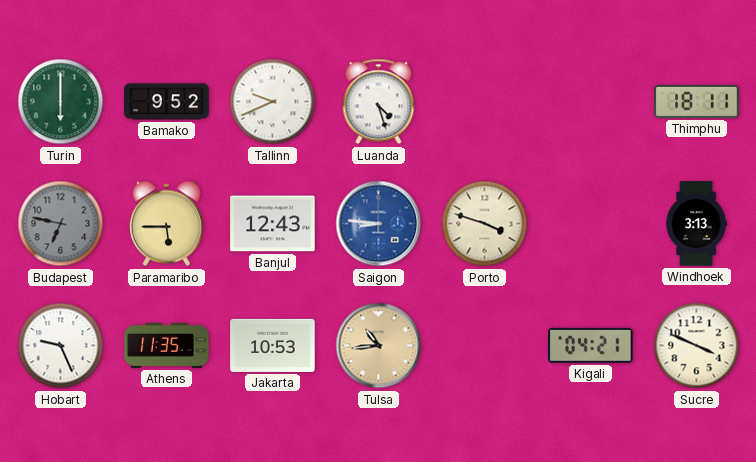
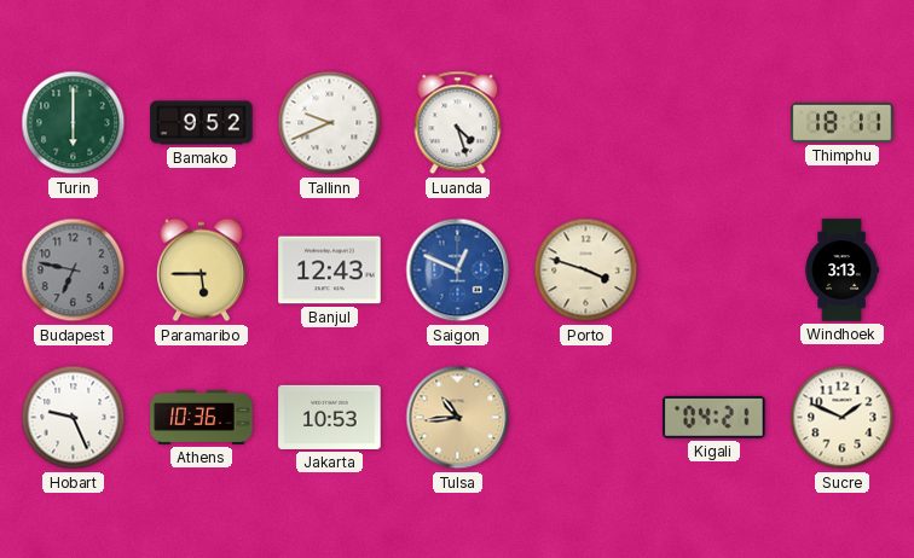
Saigon: 8:46 -> 12:49
Athens: 11:35 -> 10:36
Sucre: 3:49 -> 1:49
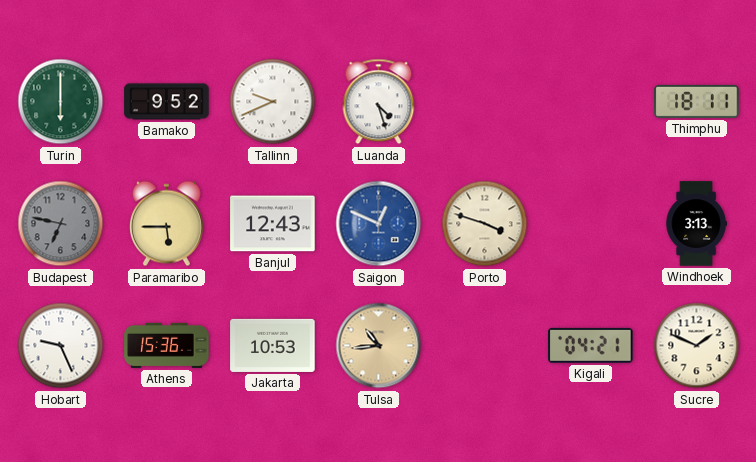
Athens: 10:36 -> 15:36
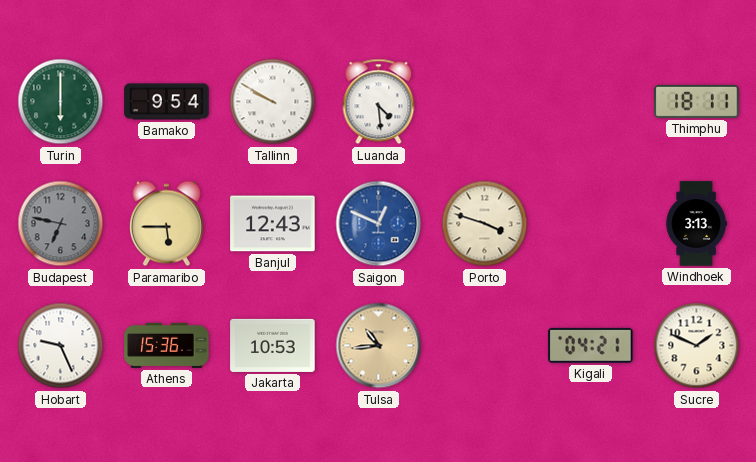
Bamako: 9:52 -> 9:54
Tallinn: 9:41 -> 9:50
Luanda: 4:27 -> 4:29
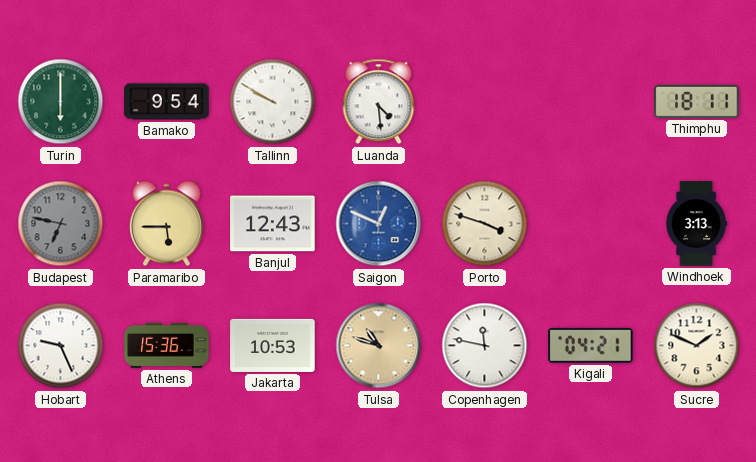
Tulsa: 10:44 -> 10:48
Copenhagen: none -> 11:47
